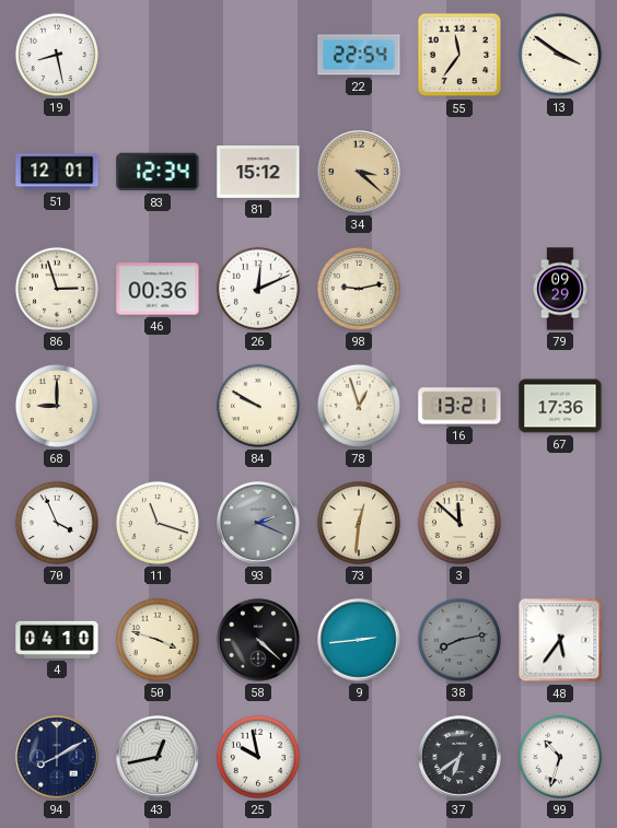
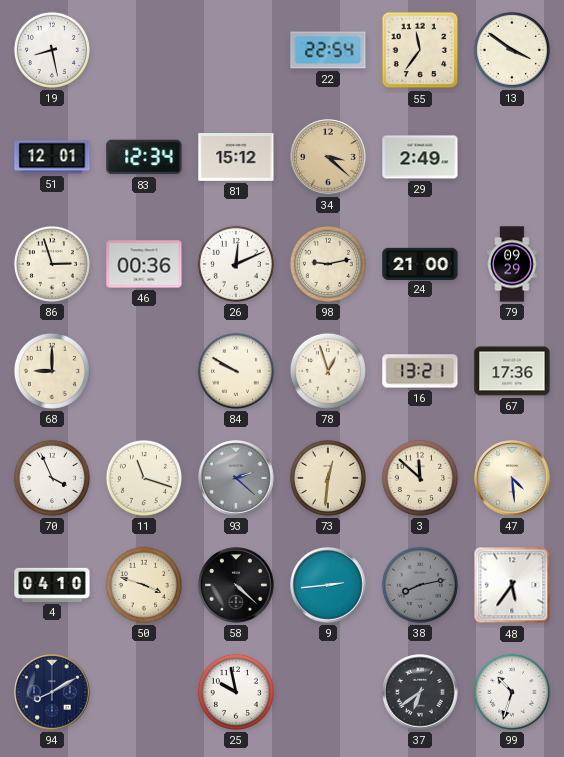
29: none -> 2:49
24: none -> 21:00
93: 2:19 -> 2:22
47: none -> 4:29
43: 12:43 -> none
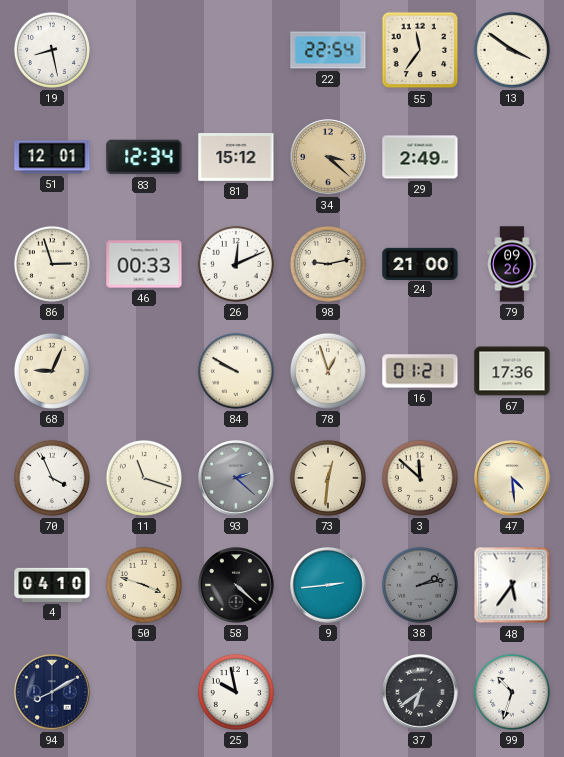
46: 00:36 -> 00:33
79: 09:29 -> 09:26
68: 9:00 -> 9:04
16: 13:21 -> 01:21
38: 8:13 -> 2:13
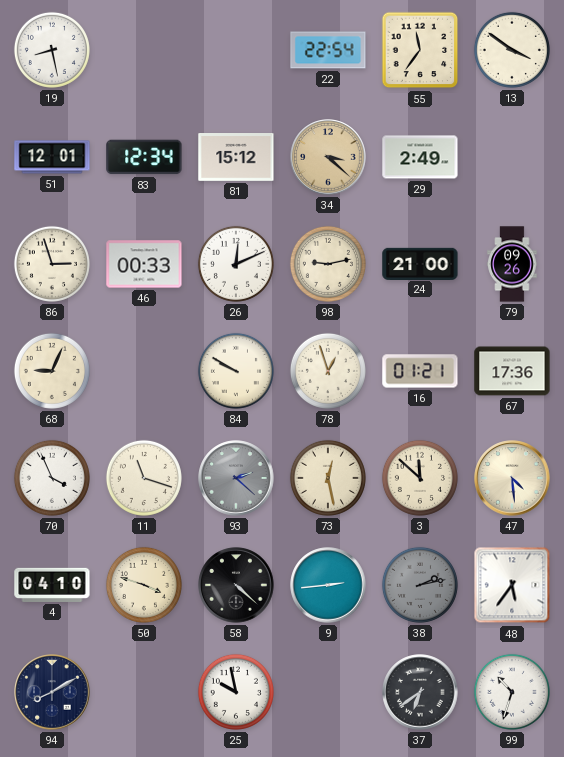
73: 12:31 -> 12:28
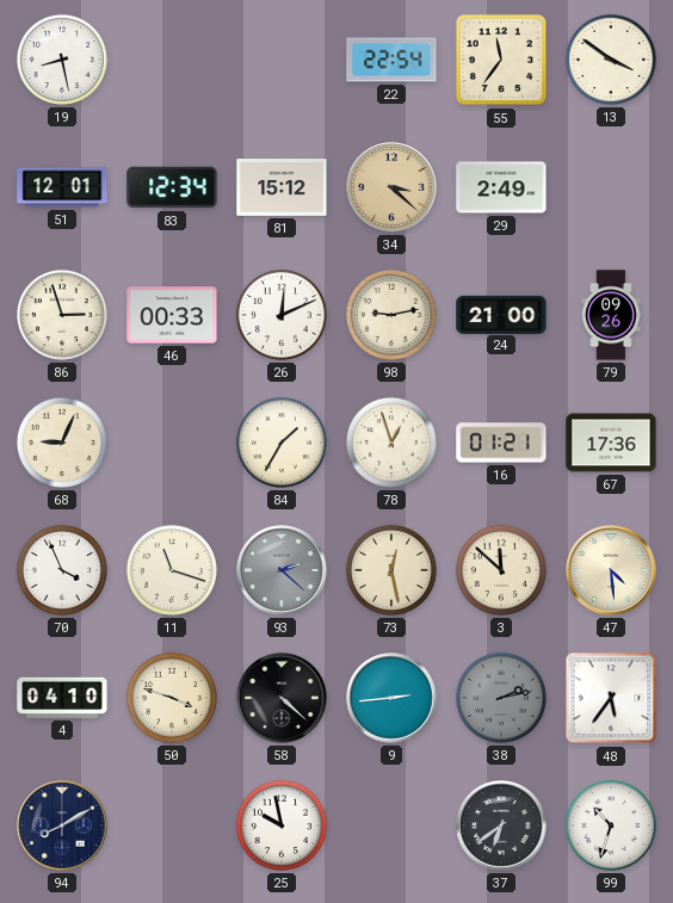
84: 9:50 -> 1:35
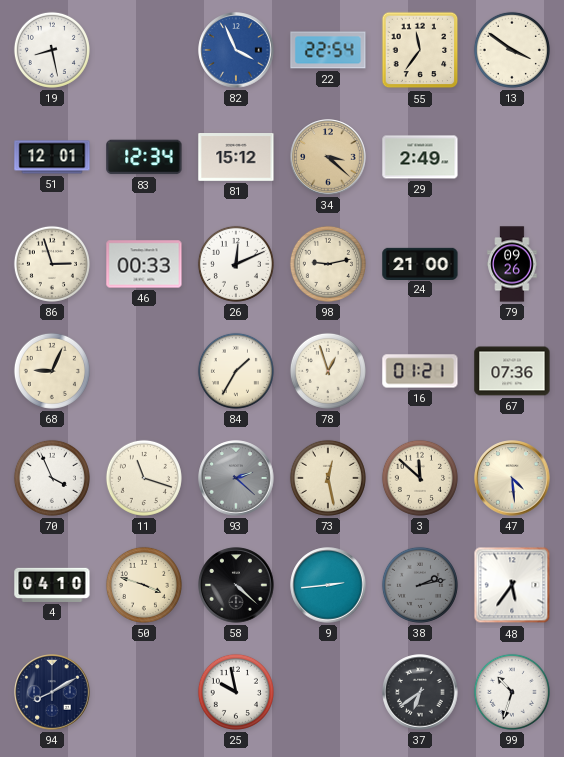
82: none -> 3:56
67: 17:36 -> 07:36
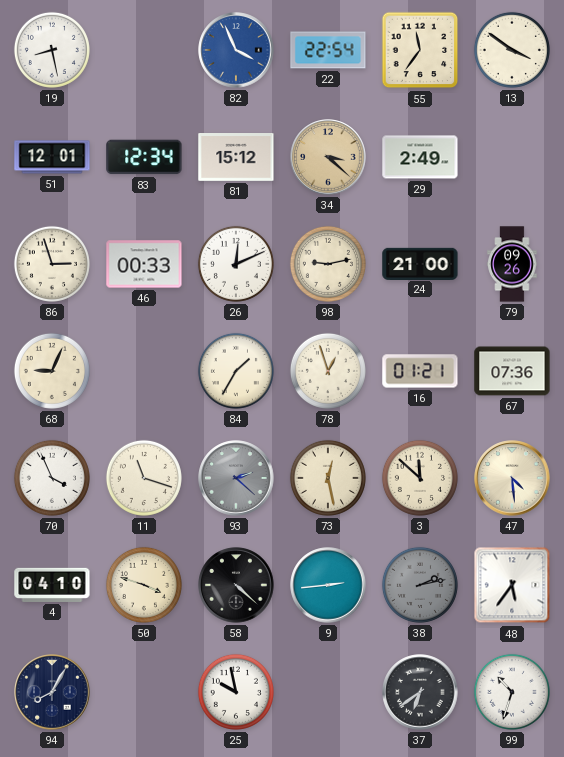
94: 8:10 -> 8:05
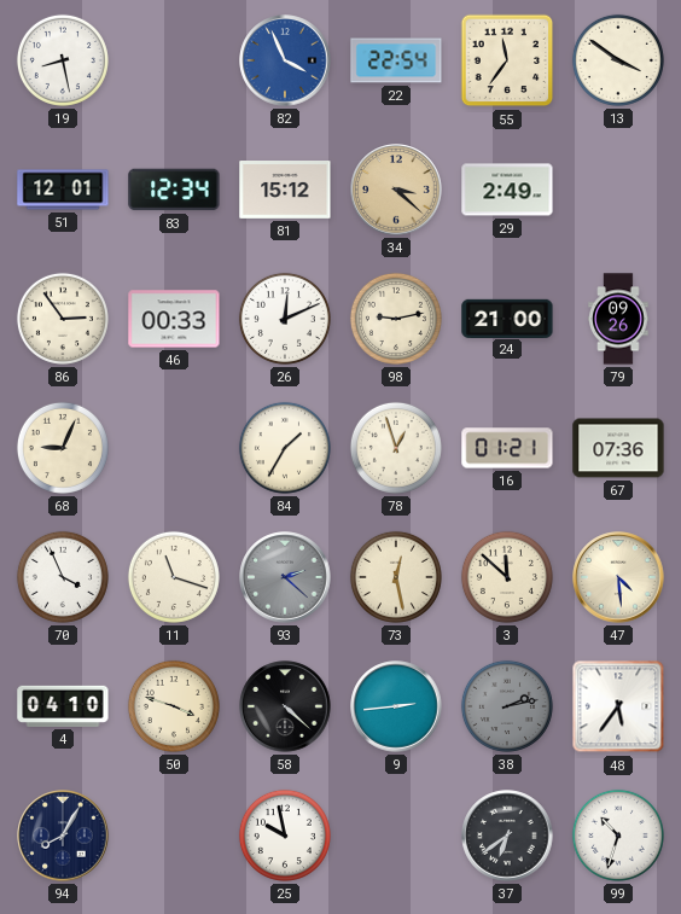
86: 2:57 -> 2:54
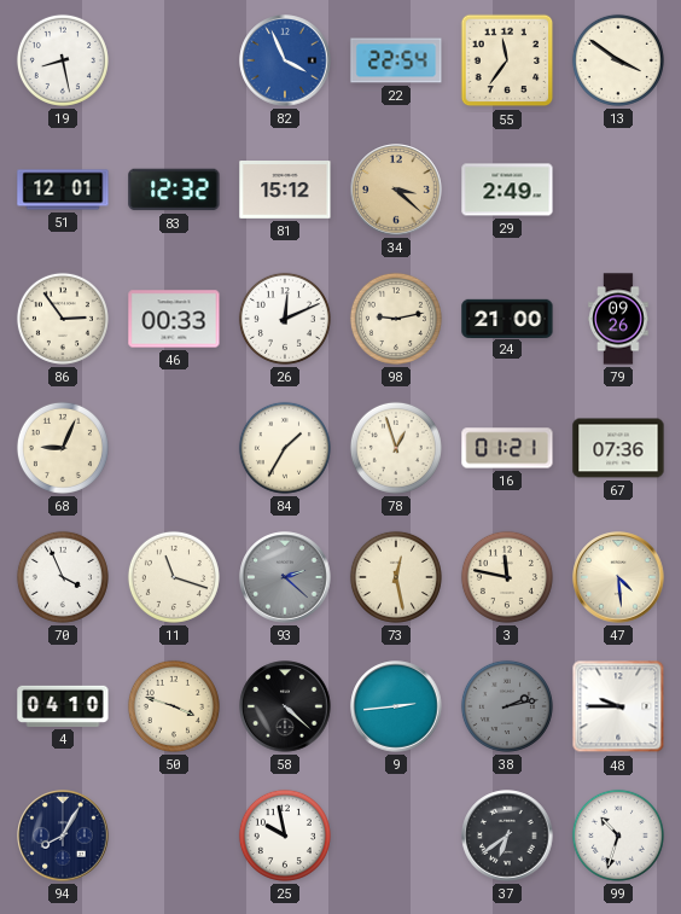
83: 12:34 -> 12:32
3: 11:52 -> 11:47
48: 5:36 -> 9:45
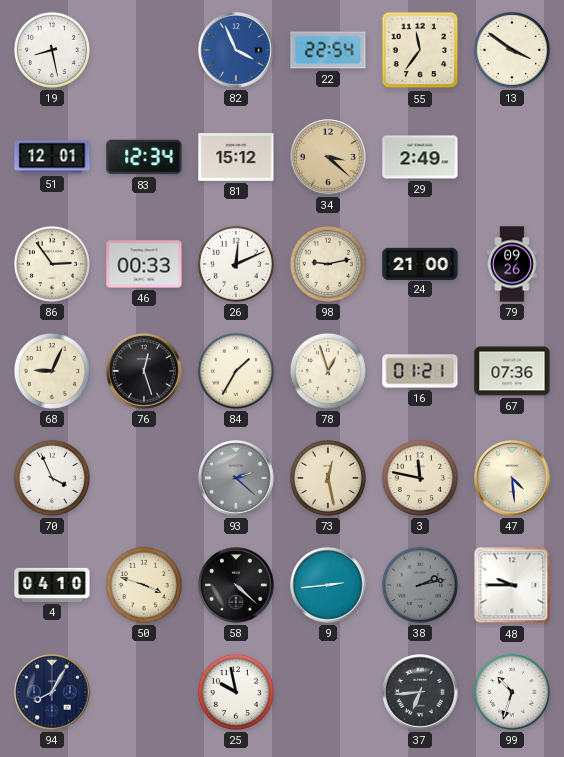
83: 12:32 -> 12:34
76: none -> 12:27
11: 11:18 -> none
37: 6:39 -> 6:44
